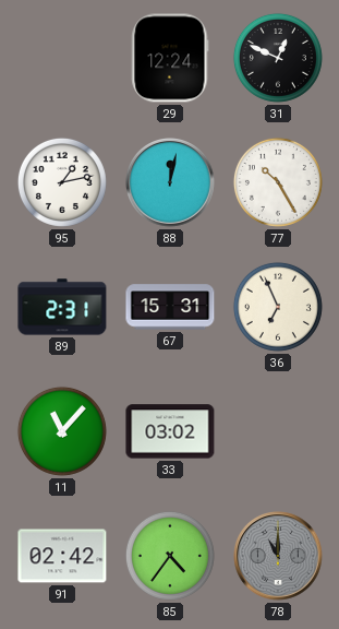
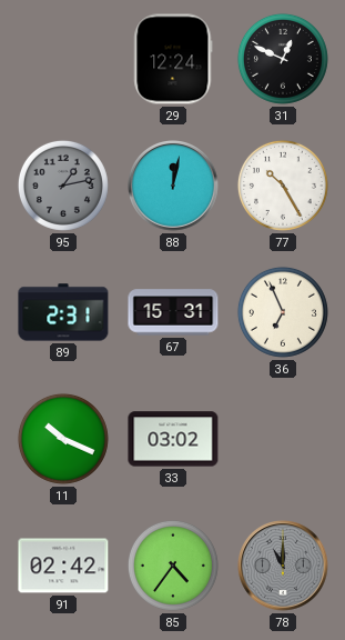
95 dial: white -> grey
11: 11:07 -> 10:19
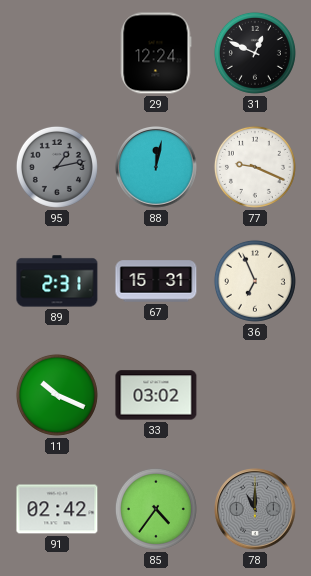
77: 10:25 -> 9:19
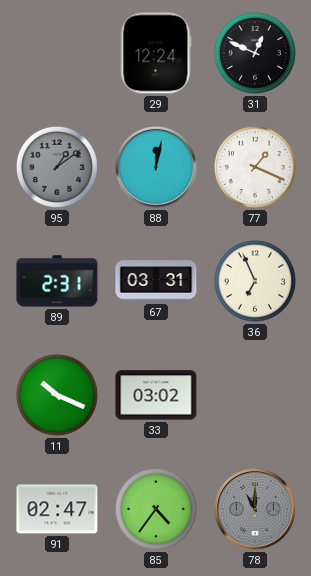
95: 1:13 -> 1:09
77: 9:19 -> 1:19
67: 15:31 -> 03:31
91: 02:42 -> 02:47
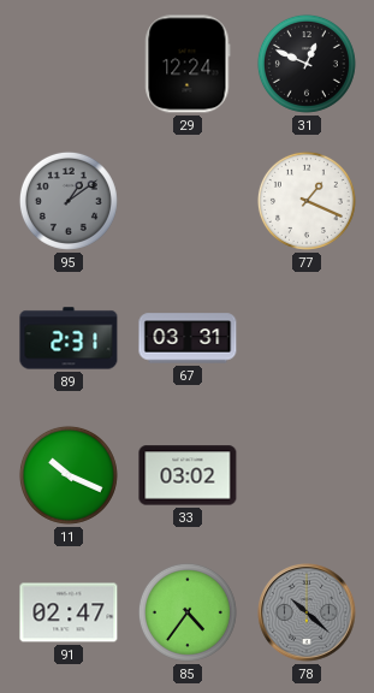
88: 12:02 -> none
36: 6:56 -> none
78: 11:00 -> 10:22
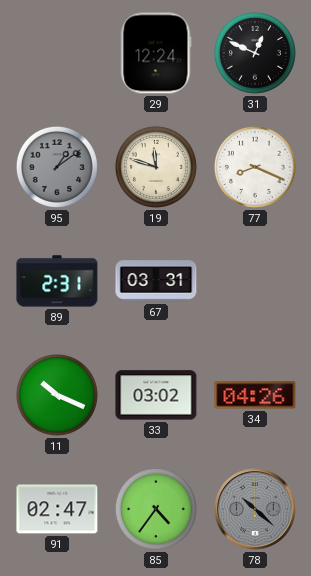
19: none -> 11:48
77: 1:19 -> 8:19
34: none -> 04:26
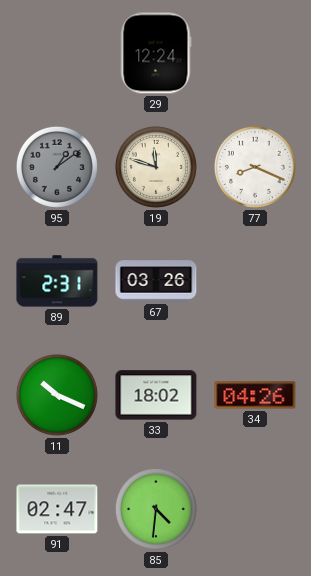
31: 12:49 -> none
67: 03:31 -> 03:26
33: 03:02 -> 18:02
85: 4:36 -> 4:31
78: 10:22 -> none
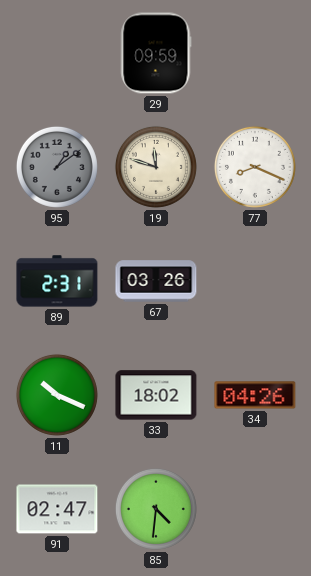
29: 12:24 -> 09:59
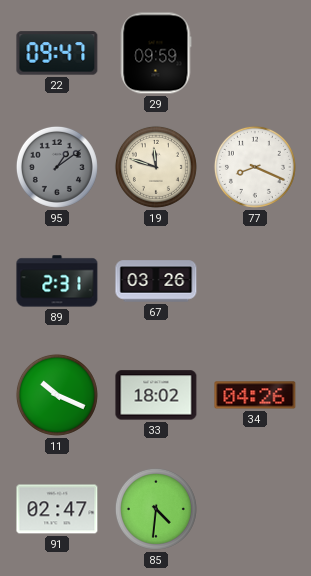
22: none -> 09:47
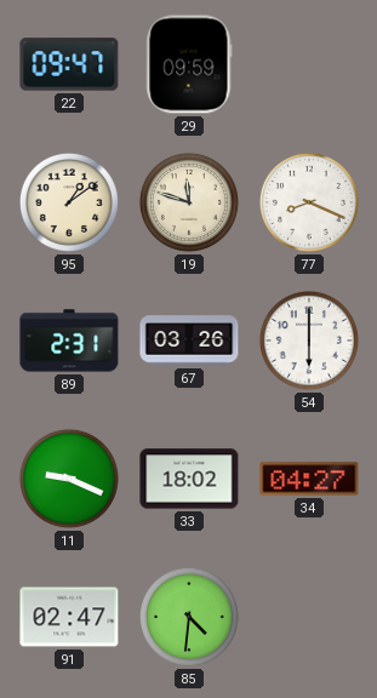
95 dial: grey -> cream
54: none -> 6:00
11: 10:19 -> 9:19
34: 04:26 -> 04:27
